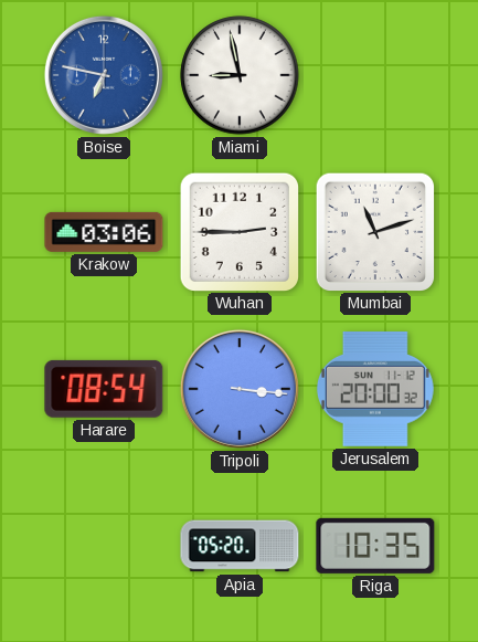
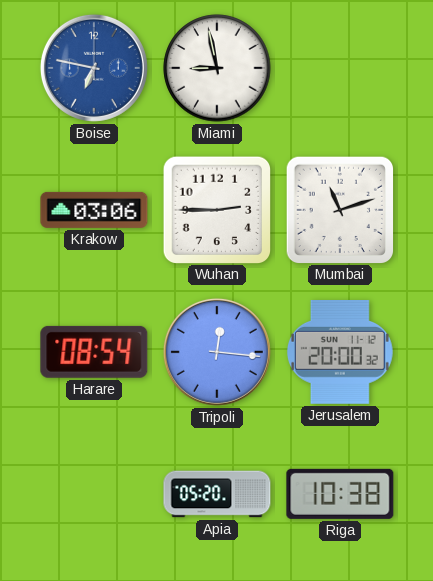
Tripoli: 3:16 -> 12:16
Riga: 10:35 -> 10:38
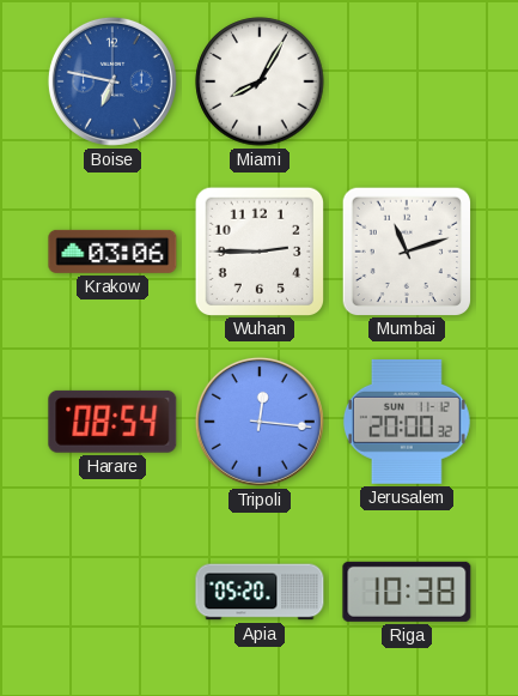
Miami: 8:58 -> 8:05
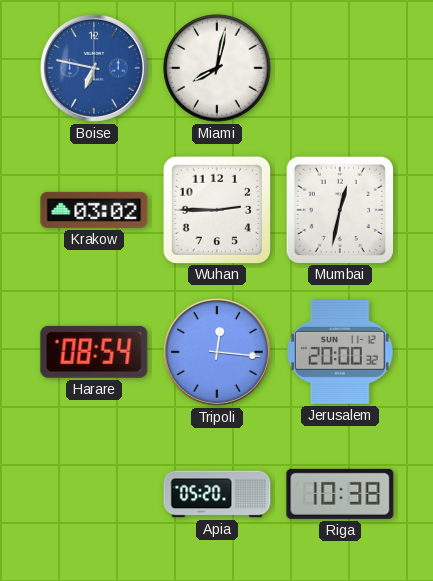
Miami: 8:05 -> 8:02
Krakow: 03:06 -> 03:02
Mumbai: 11:12 -> 12:32
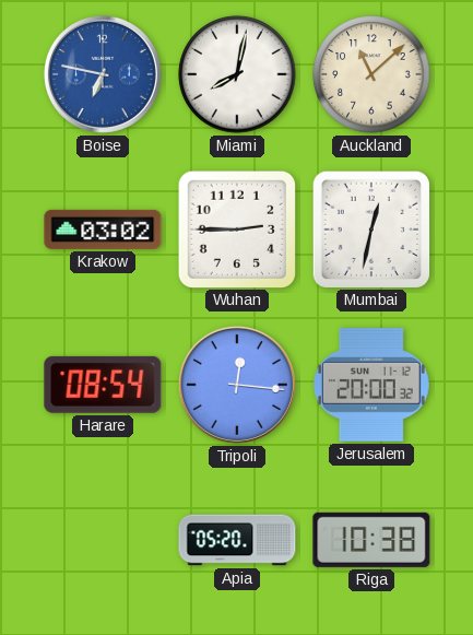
Auckland: none -> 11:08
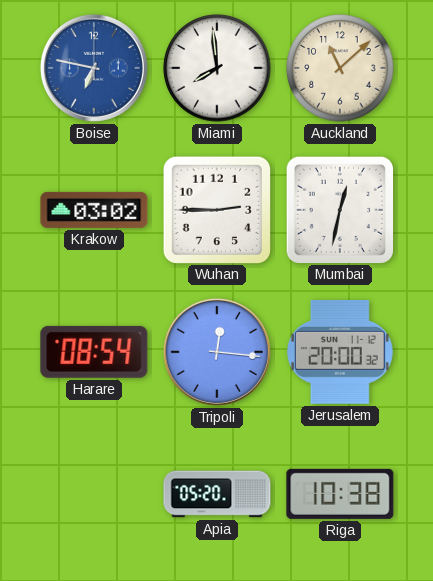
Miami: 8:02 -> 7:59
